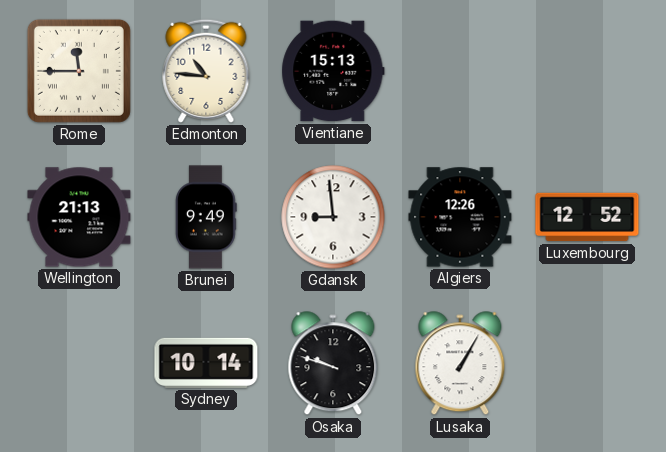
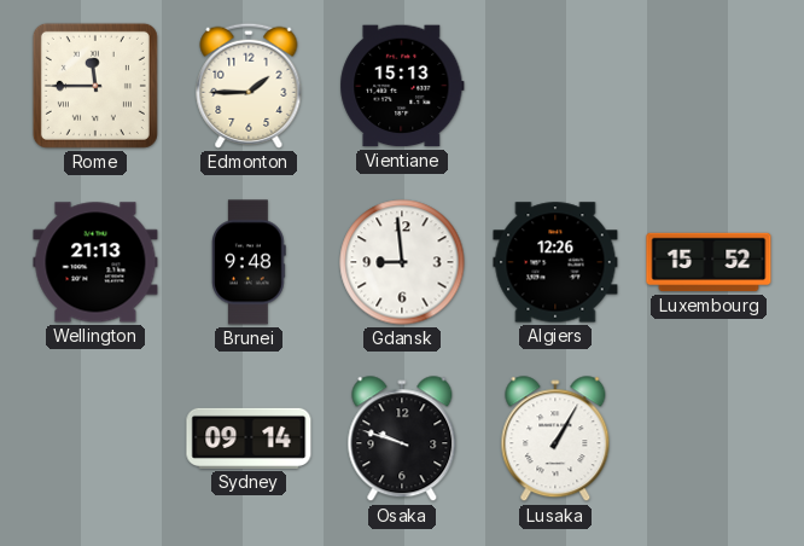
Edmonton: 10:46 -> 1:45
Brunei: 9:49 -> 9:48
Luxembourg: 12:52 -> 15:52
Sydney: 10:14 -> 09:14
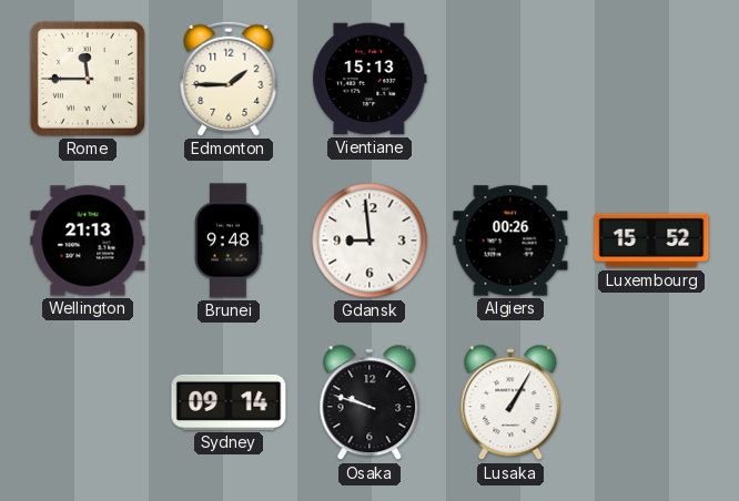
Algiers: 12:26 -> 00:26
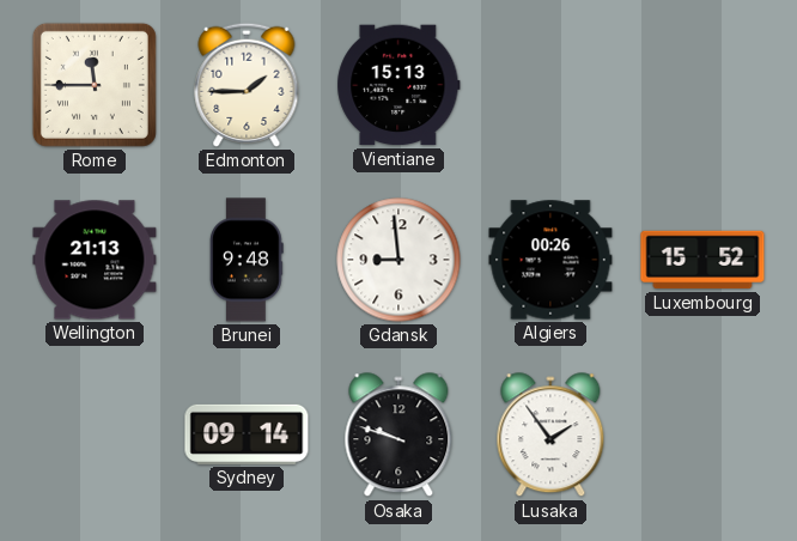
Lusaka: 1:05 -> 1:54
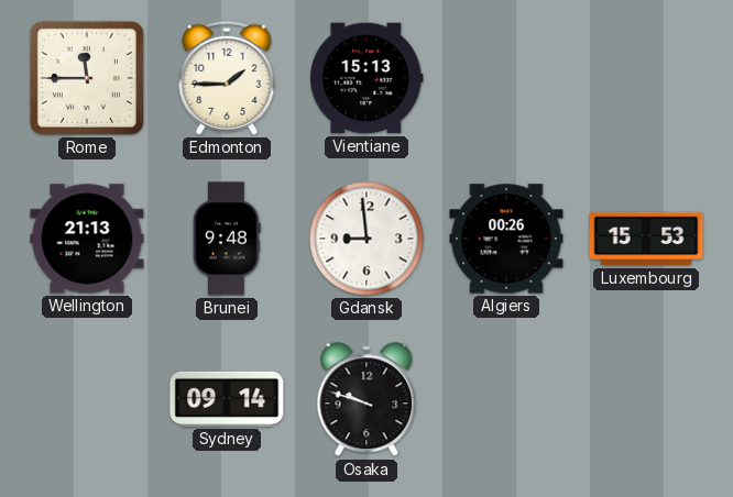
Luxembourg: 15:52 -> 15:53
Lusaka: 1:54 -> none
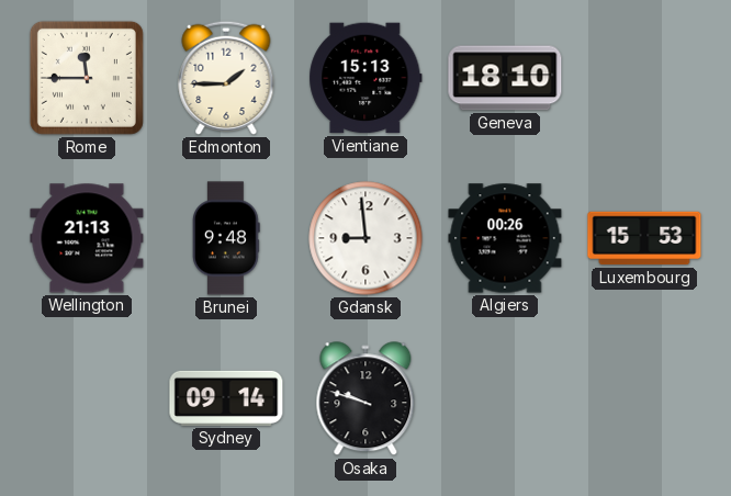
Geneva: none -> 18:10
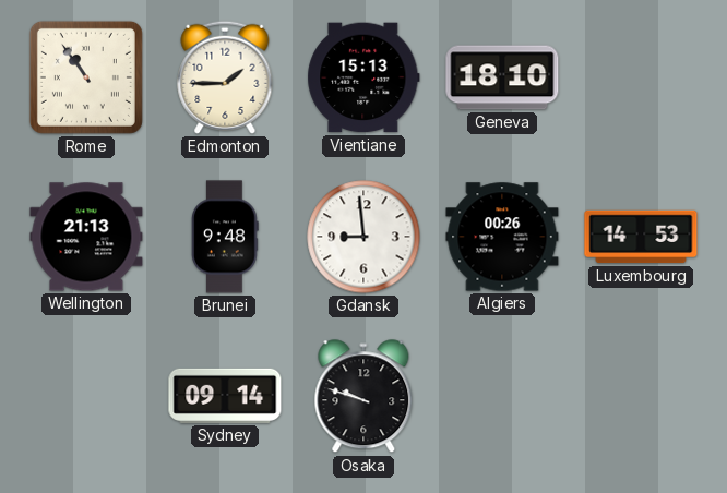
Rome: 11:45 -> 10:54
Luxembourg: 15:53 -> 14:53
